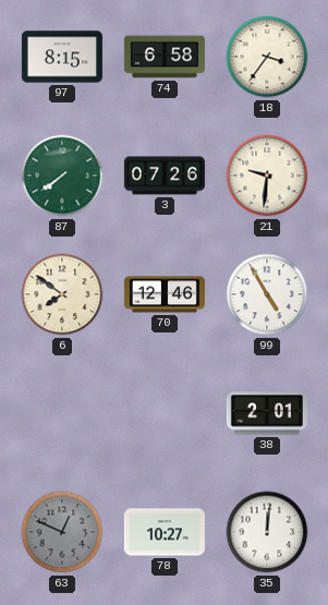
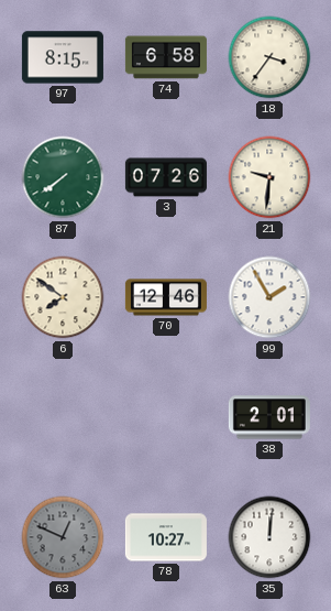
99: 4:55 -> 1:55
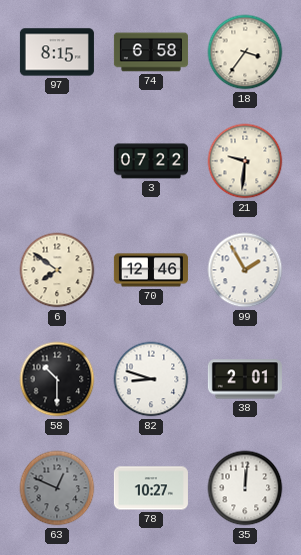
87: 7:39 -> none
3: 07:26 -> 07:22
58: none -> 10:30
82: none -> 8:48
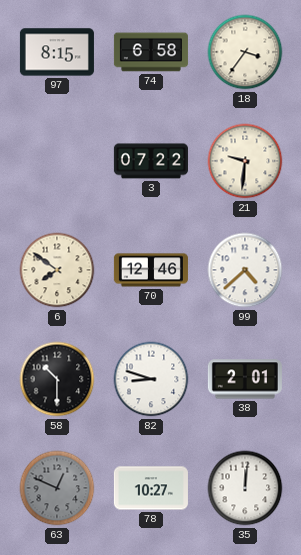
99: 1:55 -> 4:38
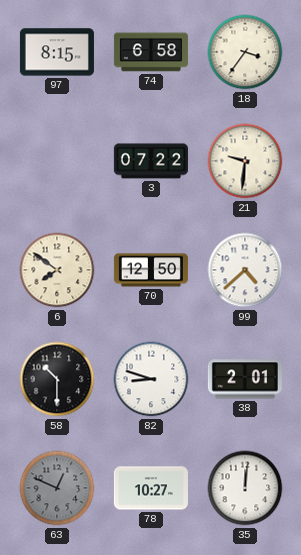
70: 12:46 -> 12:50
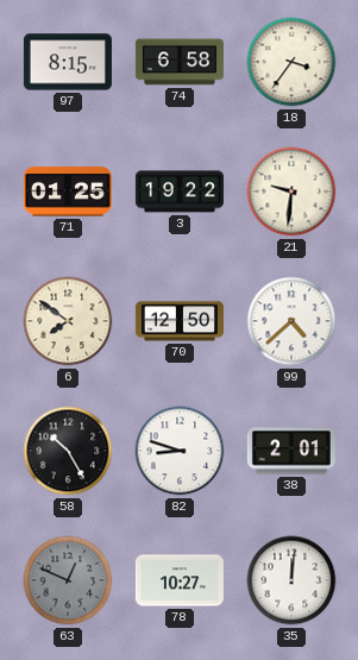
71: none -> 01:25
3: 07:22 -> 19:22
58: 10:30 -> 10:25
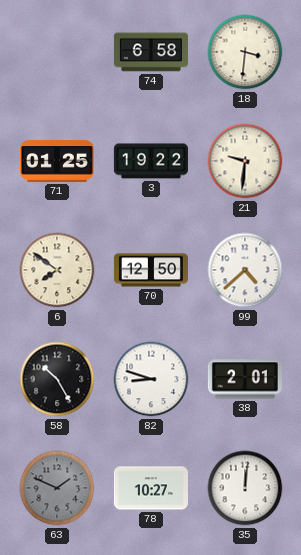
97: 8:15 -> none
18: 3:36 -> 3:31
63: 12:49 -> 1:49
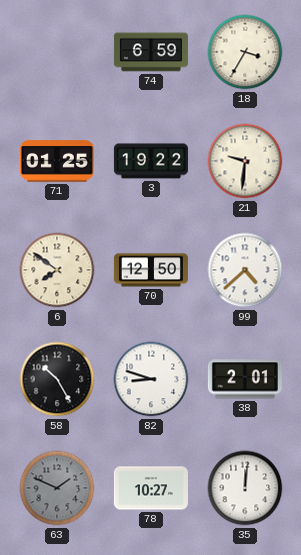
74: 6:58 -> 6:59
18: 3:31 -> 3:35
